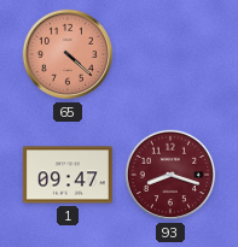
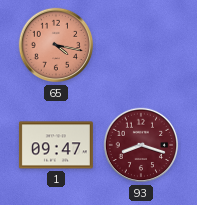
65: 4:22 -> 4:17
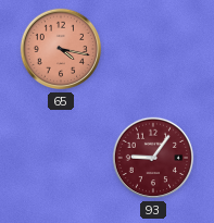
1: 09:47 -> none
93: 8:18 -> 9:06
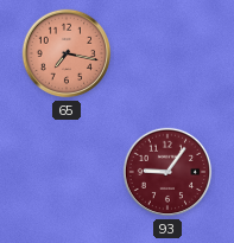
65: 4:17 -> 7:17
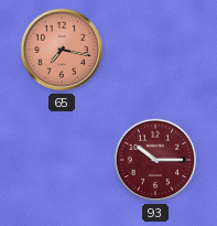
93: 9:06 -> 10:15
